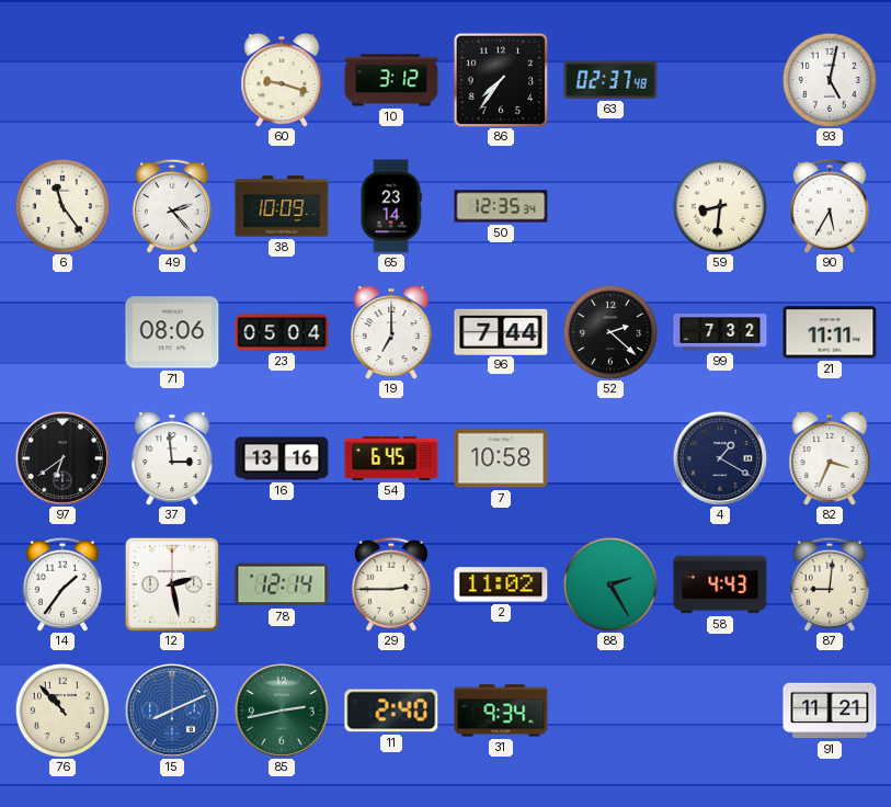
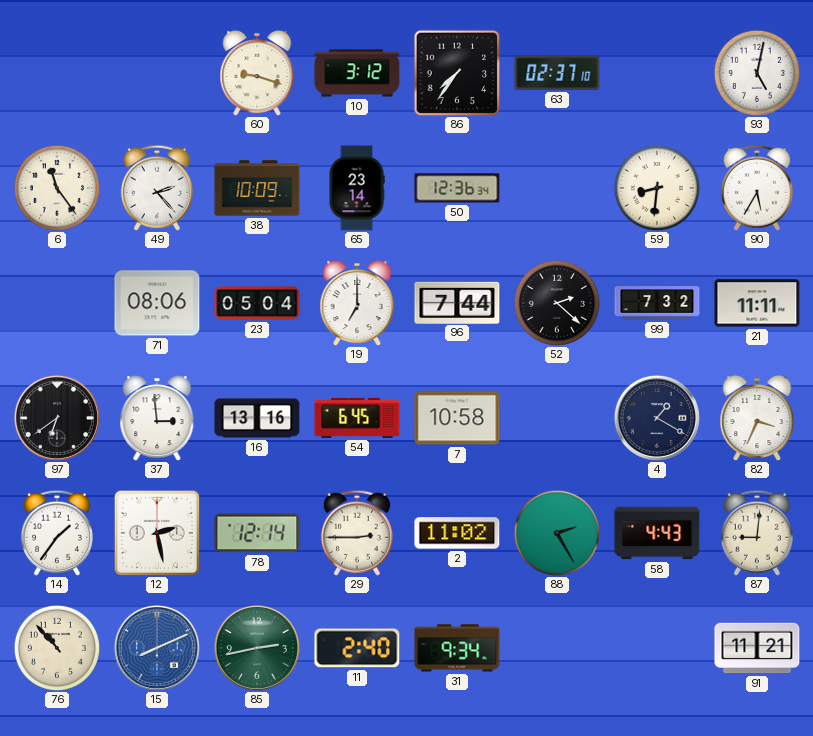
63: 02:37:48 -> 02:37:10
50: 12:35 -> 12:36
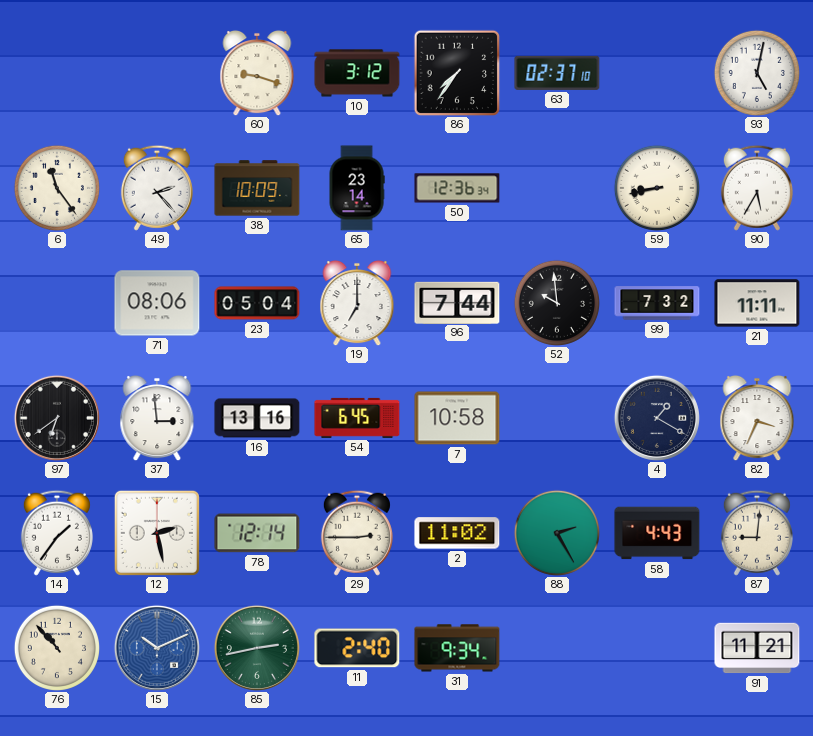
59: 8:31 -> 8:43
52: 2:22 -> 9:59
15: 8:11 -> 10:11
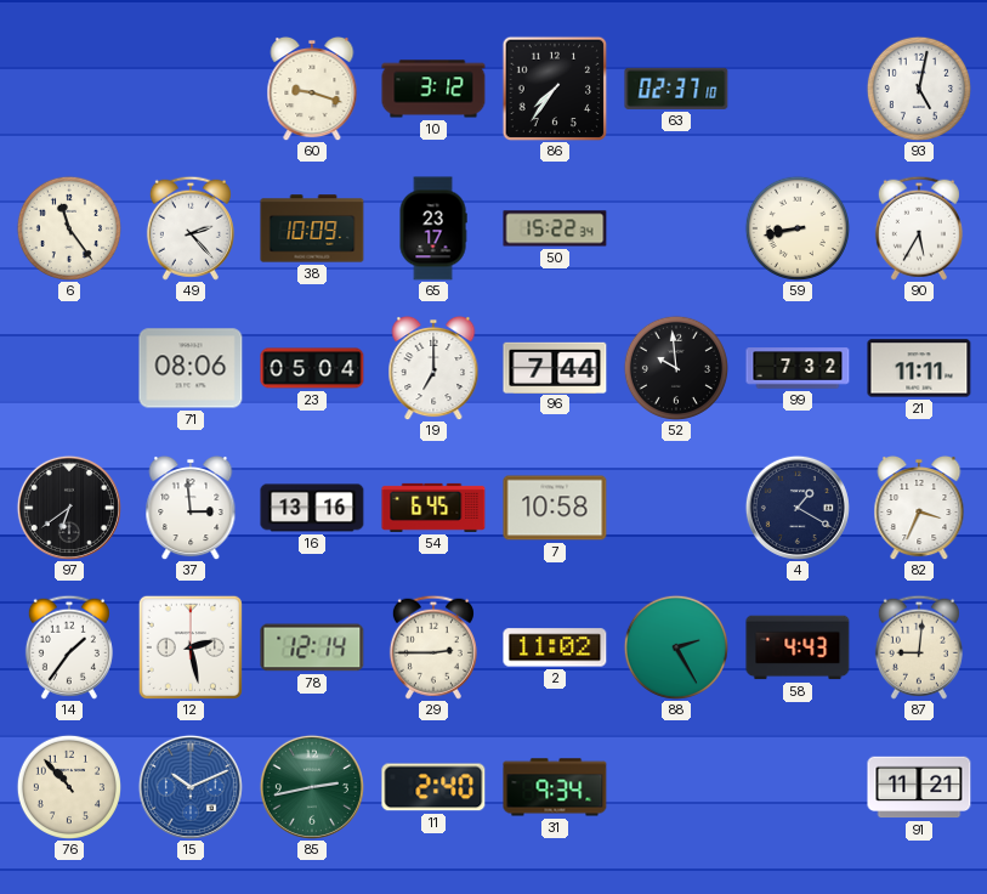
65: 23:14 -> 23:17
50: 12:36 -> 15:22
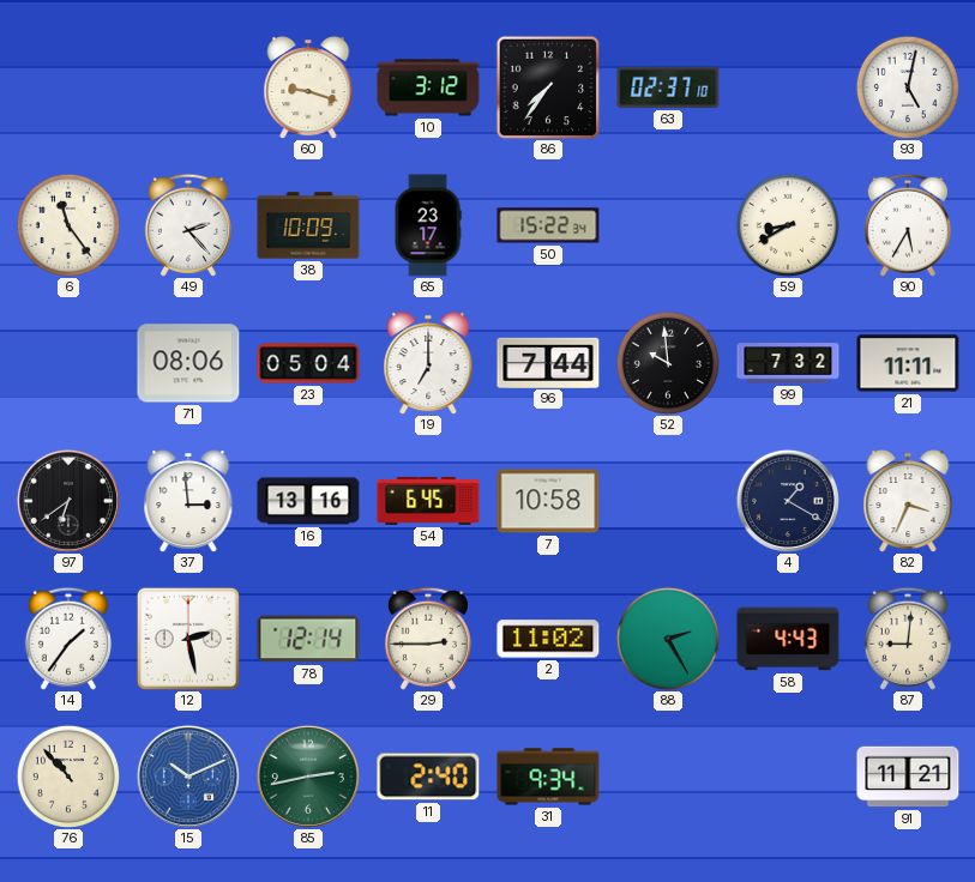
59: 8:43 -> 8:40
